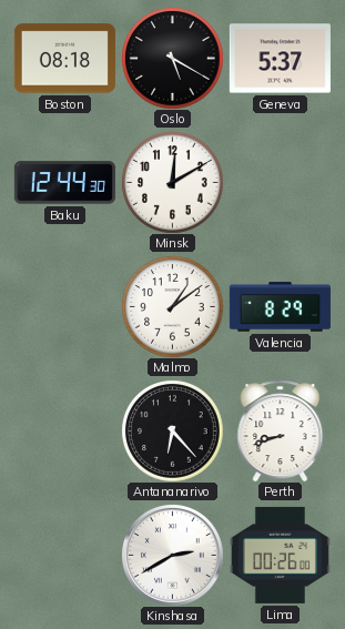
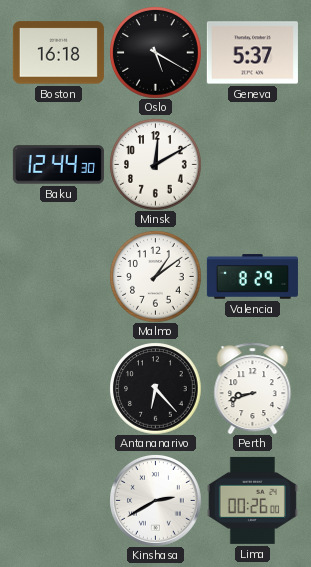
Boston: 08:18 -> 16:18
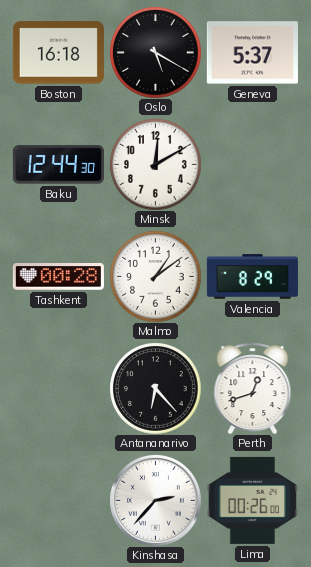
Tashkent: none -> 00:28
Perth: 8:42 -> 12:42
Kinshasa: 2:40 -> 2:37
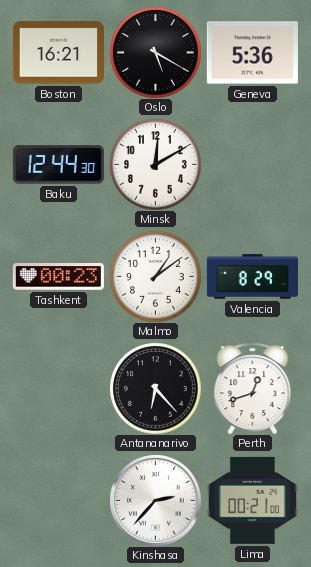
Boston: 16:18 -> 16:21
Geneva: 5:37 -> 5:36
Tashkent: 00:28 -> 00:23
Lima: 00:26 -> 00:21
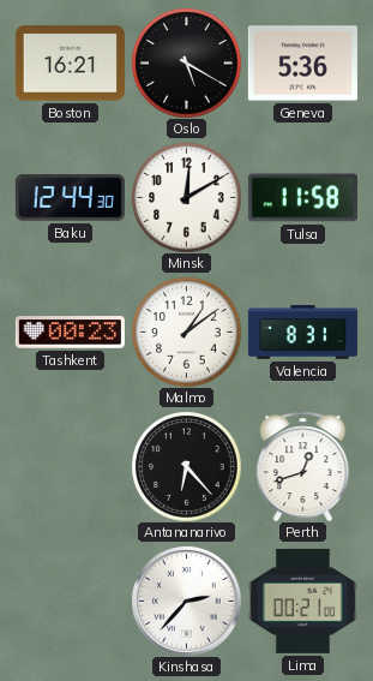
Tulsa: none -> 11:58
Valencia: 8:29 -> 8:31
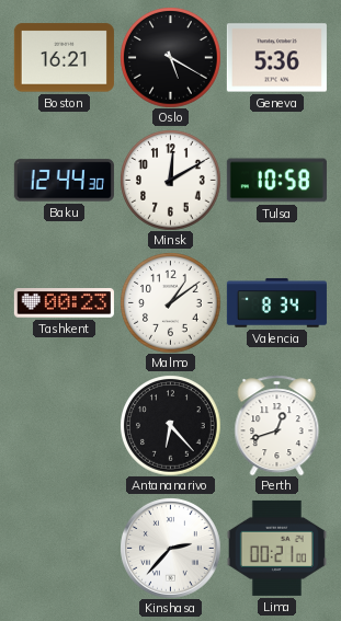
Tulsa: 11:58 -> 10:58
Valencia: 8:31 -> 8:34
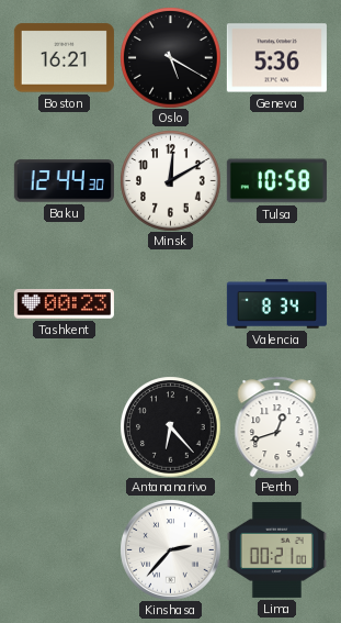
Malmo: 1:09 -> none
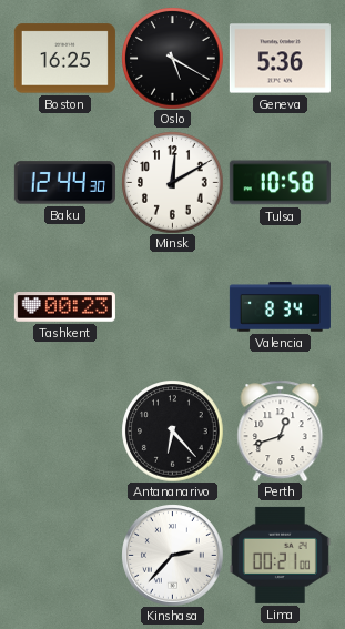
Boston: 16:21 -> 16:25
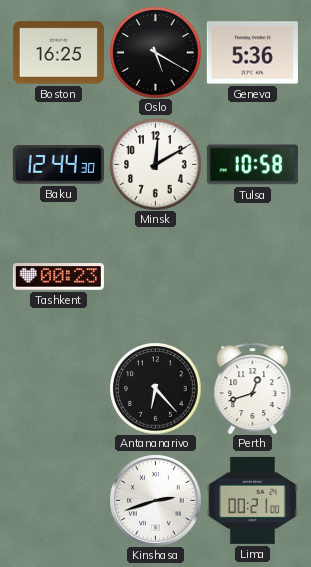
Valencia: 8:34 -> none
Kinshasa: 2:37 -> 2:42
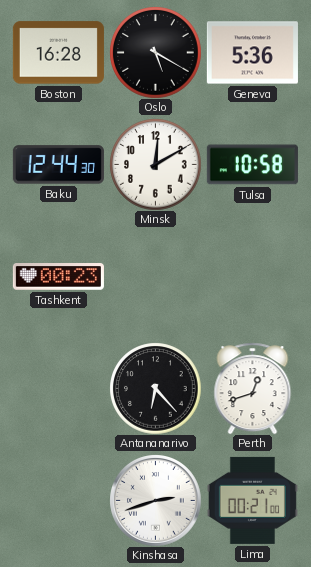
Boston: 16:25 -> 16:28
